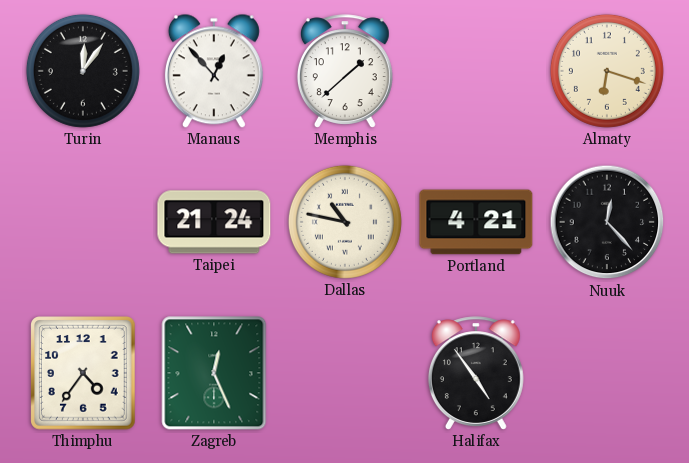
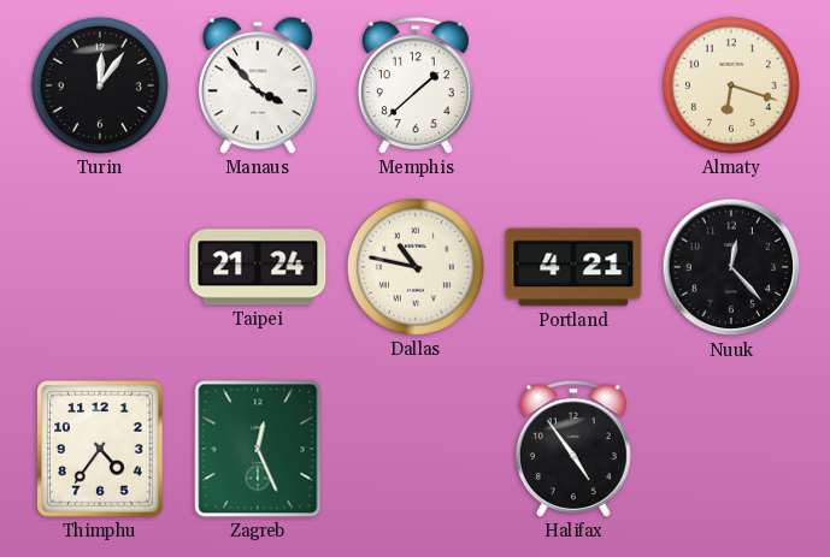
Manaus: 12:53 -> 3:53
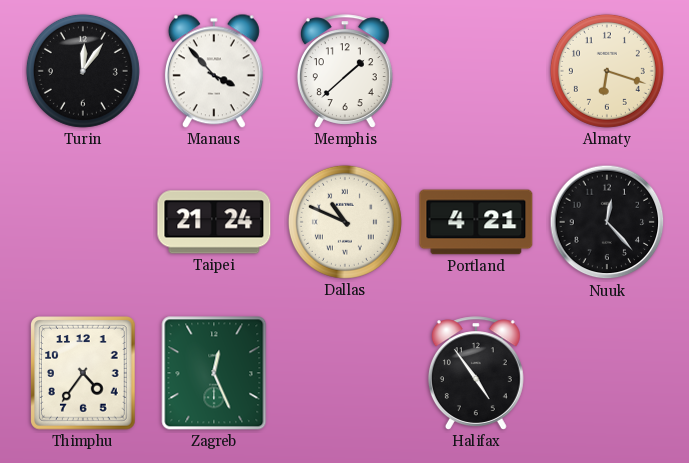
Dallas: 10:47 -> 10:49
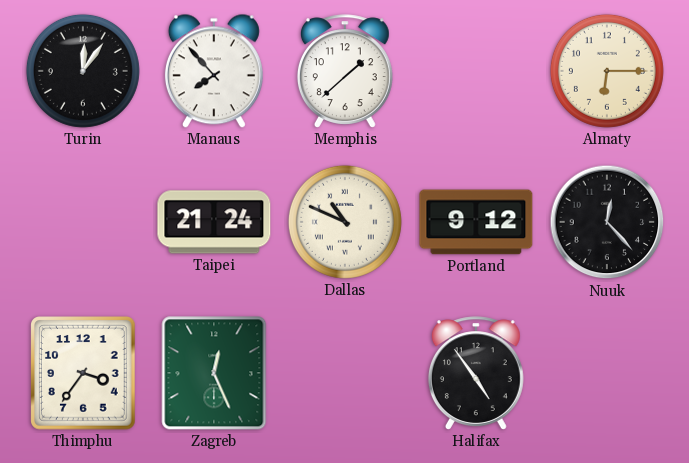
Manaus: 3:53 -> 7:53
Almaty: 6:18 -> 6:15
Portland: 4:21 -> 9:12
Thimphu: 4:36 -> 3:36
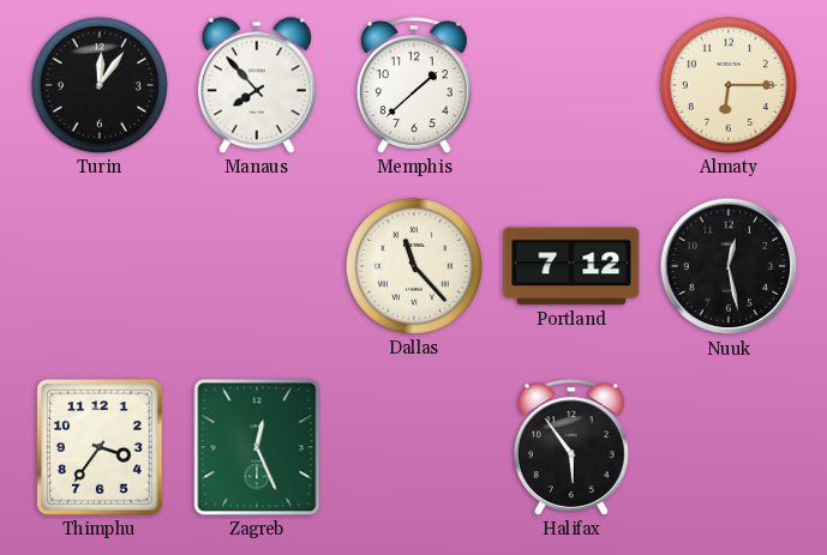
Taipei: 21:24 -> none
Dallas: 10:49 -> 11:23
Portland: 9:12 -> 7:12
Nuuk: 12:23 -> 12:28
Halifax: 4:54 -> 5:54
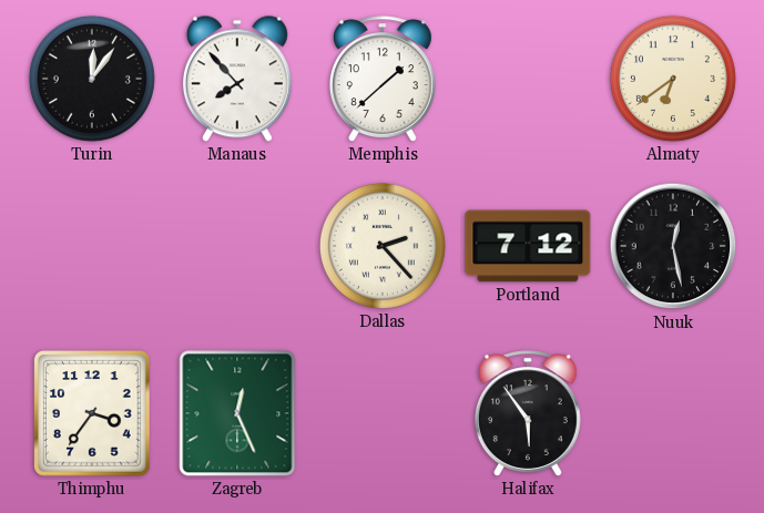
Almaty: 6:15 -> 6:39
Dallas: 11:23 -> 2:23
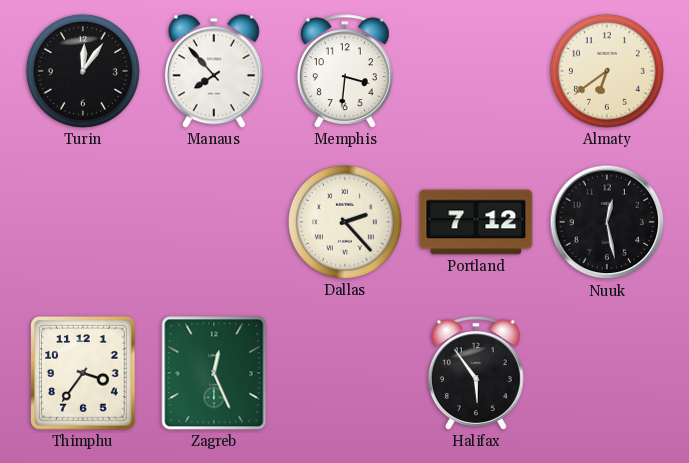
Memphis: 1:38 -> 3:31
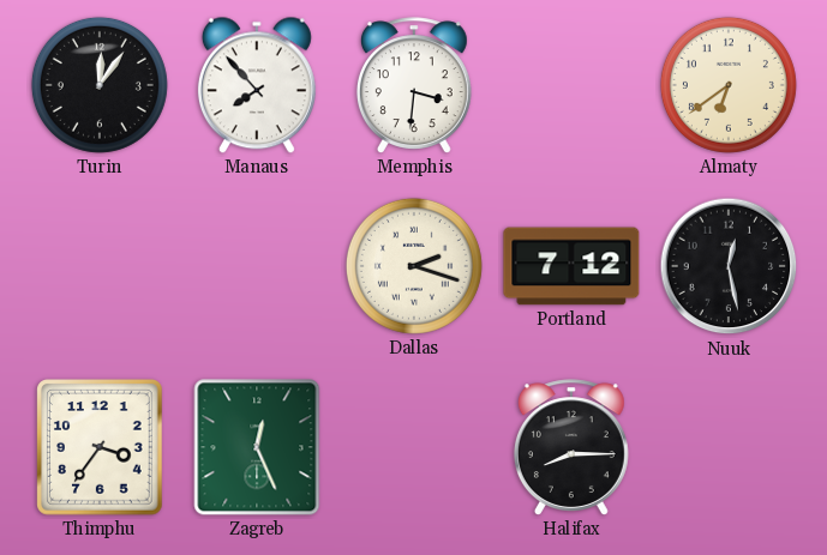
Dallas: 2:23 -> 2:18
Halifax: 5:54 -> 8:15
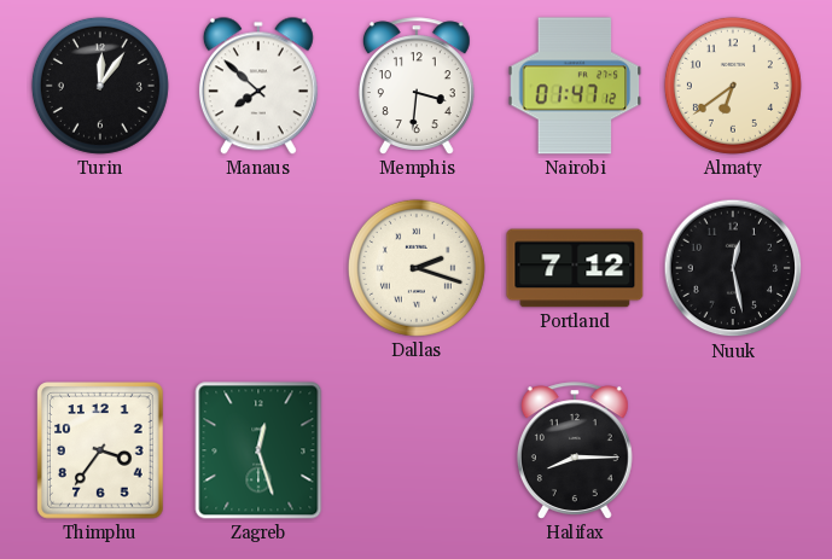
Manaus: 7:53 -> 7:52
Nairobi: none -> 01:47
Zagreb: 12:26 -> 12:27
